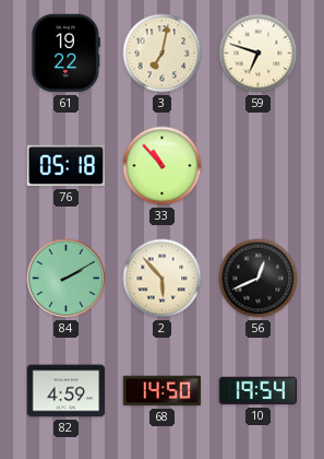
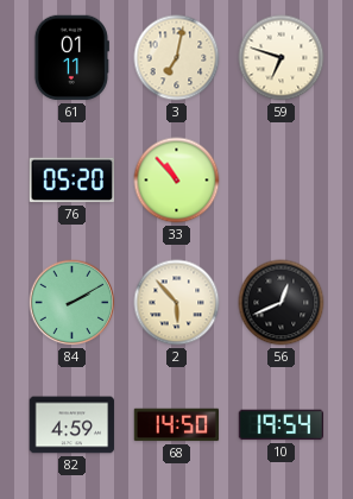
61: 19:22 -> 01:11
76: 05:18 -> 05:20
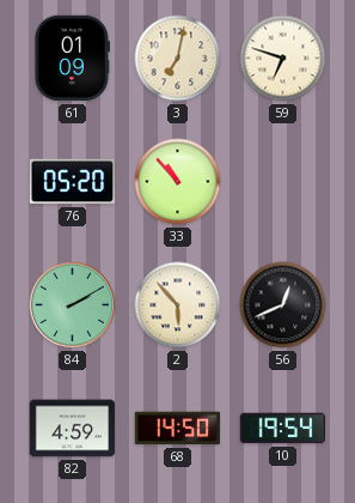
61: 01:11 -> 01:09
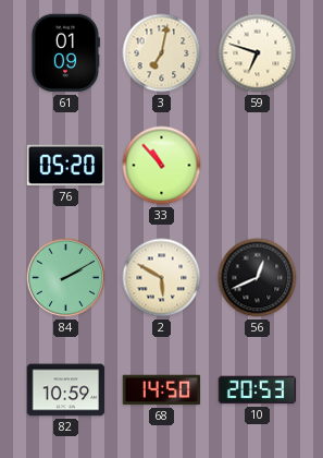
2: 5:53 -> 5:50
82: 4:59 -> 10:59
10: 19:54 -> 20:53
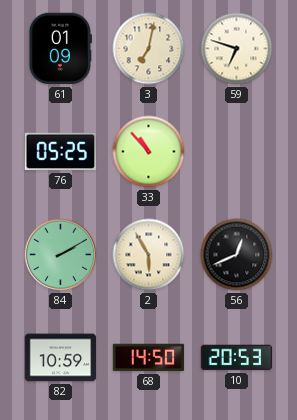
76: 05:20 -> 05:25
2: 5:50 -> 5:55
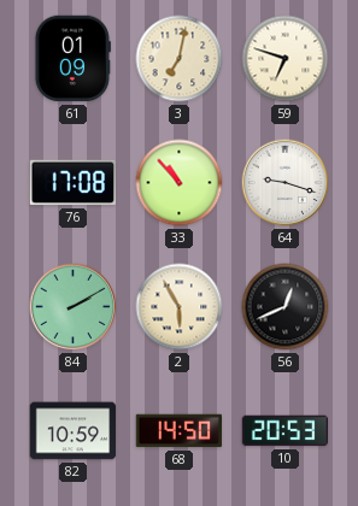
76: 05:25 -> 17:08
64: none -> 9:18
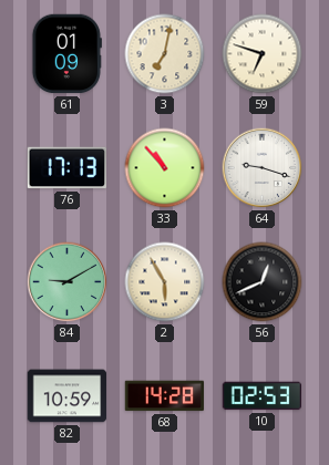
76: 17:08 -> 17:13
84: 2:10 -> 9:10
68: 14:50 -> 14:28
10: 20:53 -> 02:53
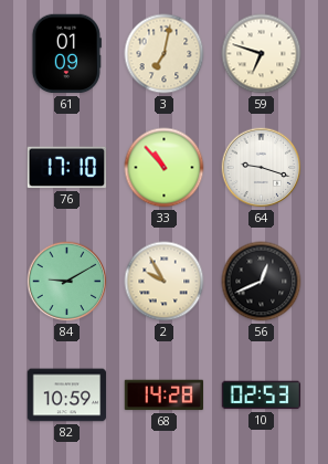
76: 17:13 -> 17:10
2: 5:55 -> 9:55
